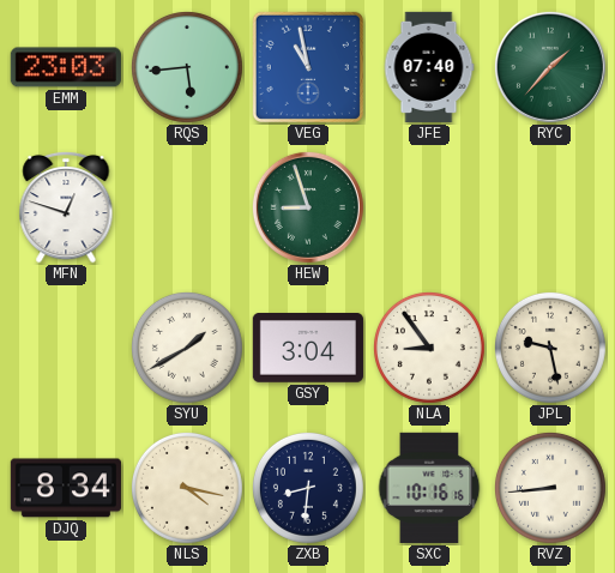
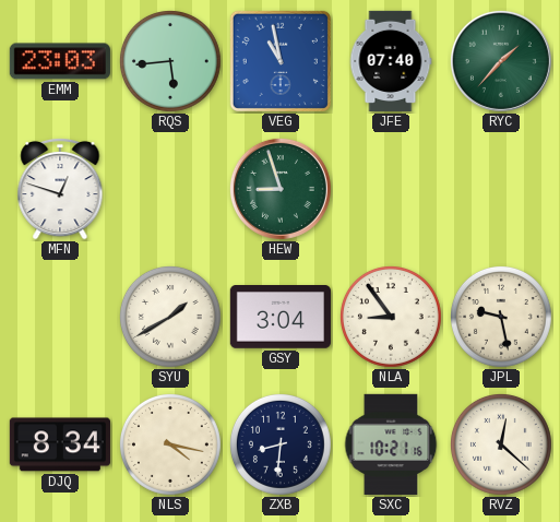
SXC: 10:16 -> 10:21
RVZ: 8:44 -> 12:22
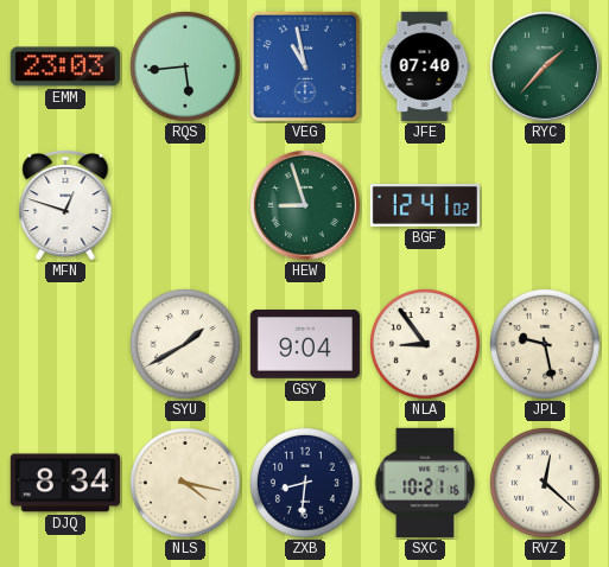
BGF: none -> 12:41
GSY: 3:04 -> 9:04
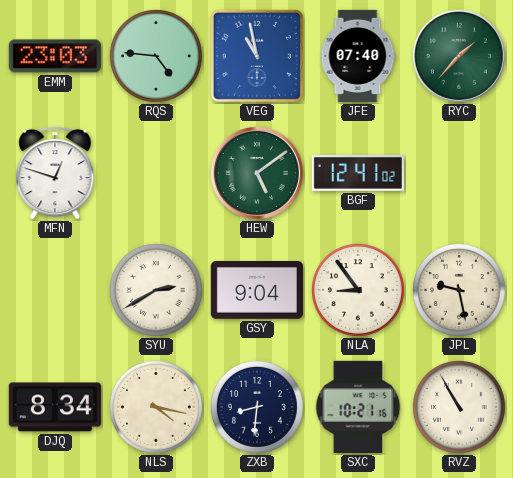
RQS: 5:44 -> 4:46
HEW: 8:57 -> 5:09
SYU: 1:40 -> 2:40
RVZ: 12:22 -> 10:55
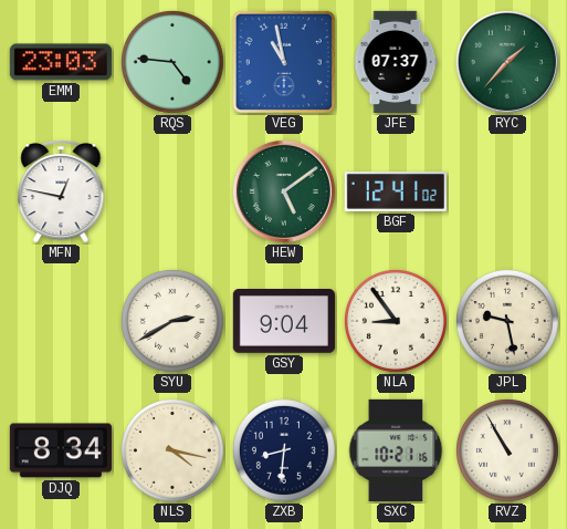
JFE: 07:40 -> 07:37
MFN: 12:48 -> 12:47
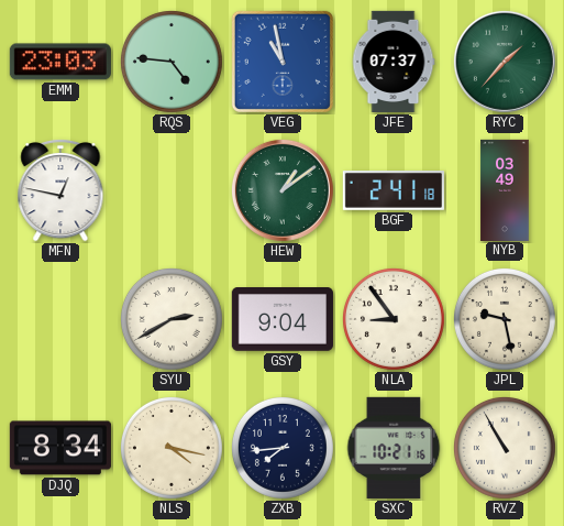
HEW: 5:09 -> 1:09
BGF: 12:41 -> 2:41
NYB: none -> 03:49
ZXB: 8:31 -> 7:44
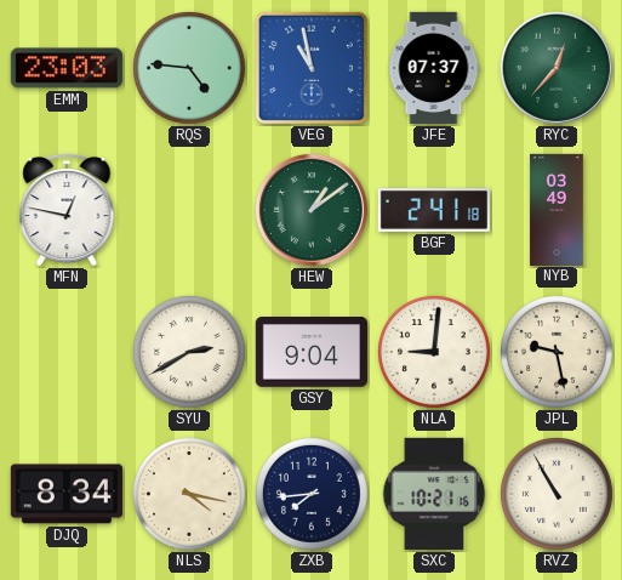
RYC: 1:37 -> 12:37
NLA: 8:54 -> 9:01
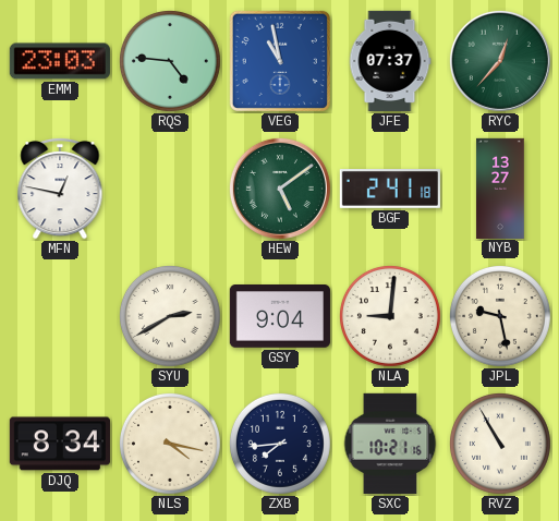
HEW: 1:09 -> 5:09
NYB: 03:49 -> 13:27
